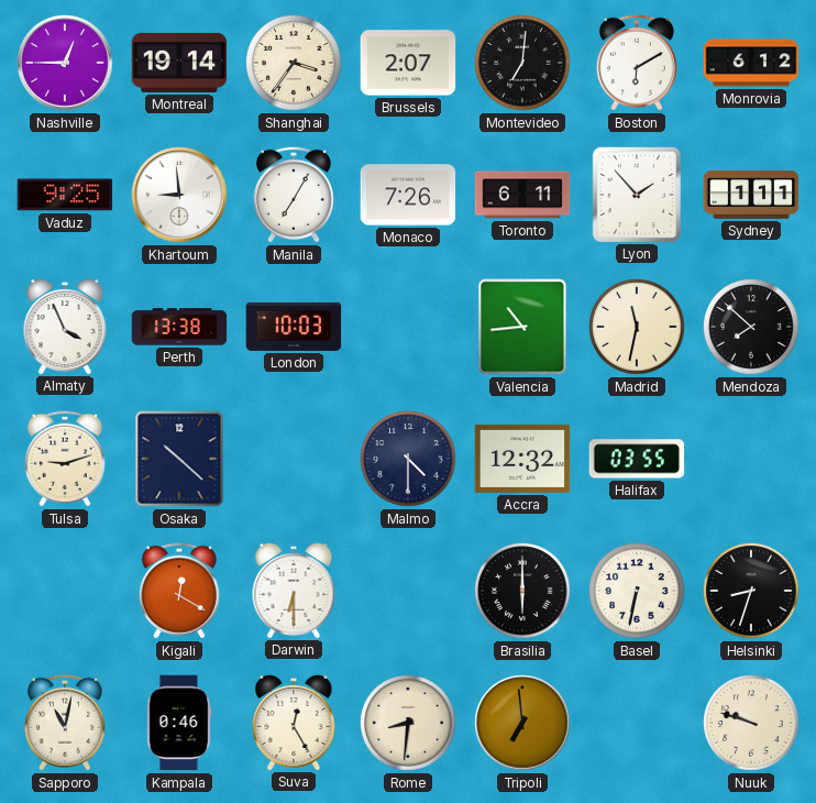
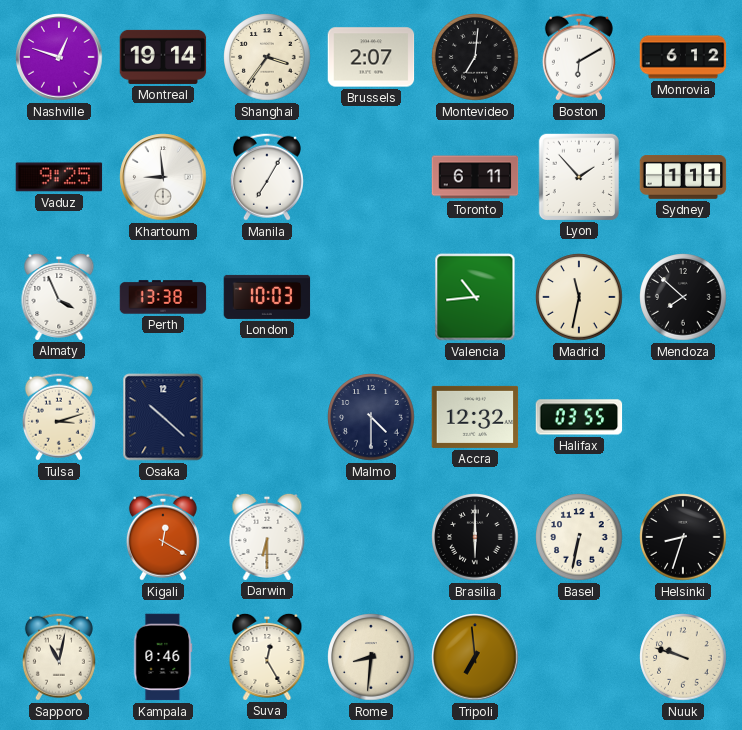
Nashville: 12:45 -> 12:48
Monaco: 7:26 -> none
Tulsa: 9:12 -> 3:12
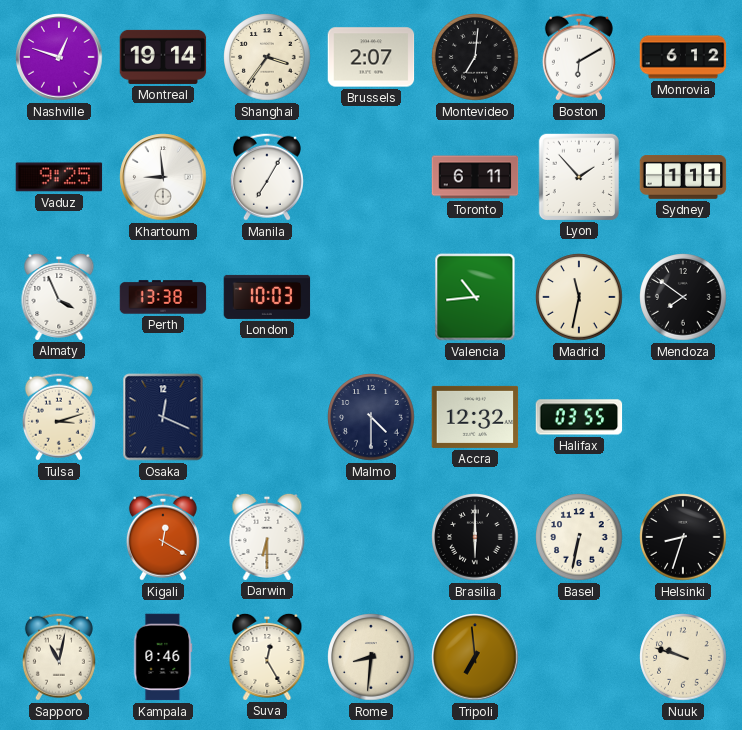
Mendoza: 7:52 -> 7:51
Osaka: 10:22 -> 12:19
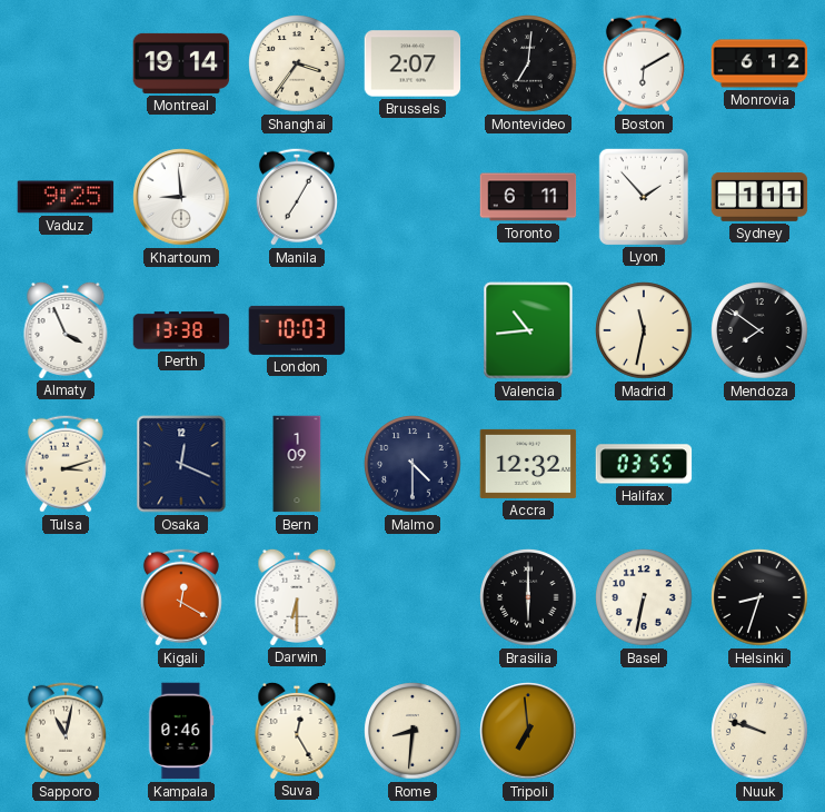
Nashville: 12:48 -> none
Bern: none -> 1:09
